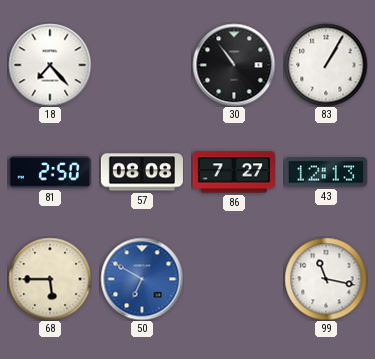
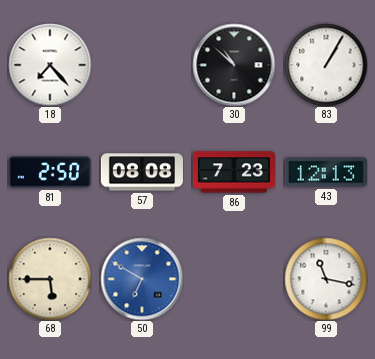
30: 10:54 -> 10:52
86: 7:27 -> 7:23
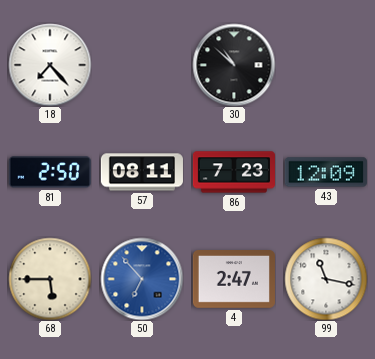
83: 1:05 -> none
57: 08:08 -> 08:11
43: 12:13 -> 12:09
50: 6:50 -> 6:53
4: none -> 2:47
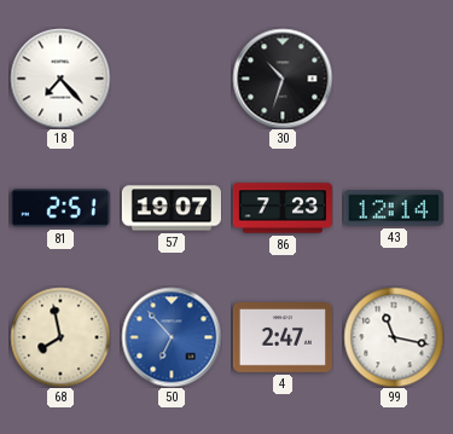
30: 10:52 -> 10:33
81: 2:50 -> 2:51
57: 08:11 -> 19:07
43: 12:09 -> 12:14
68: 5:45 -> 7:58
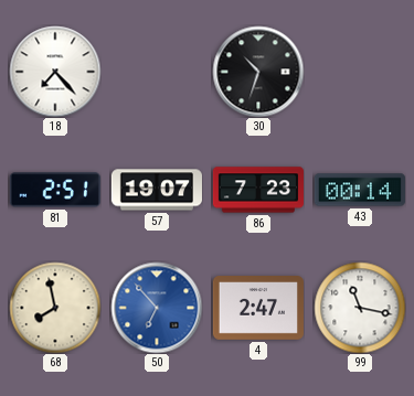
43: 12:14 -> 00:14
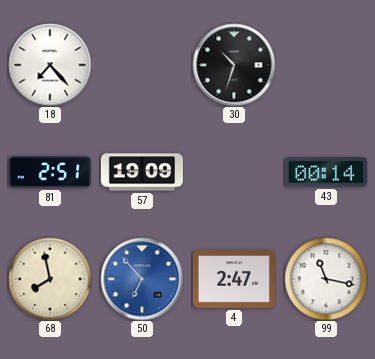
57: 19:07 -> 19:09
86: 7:23 -> none
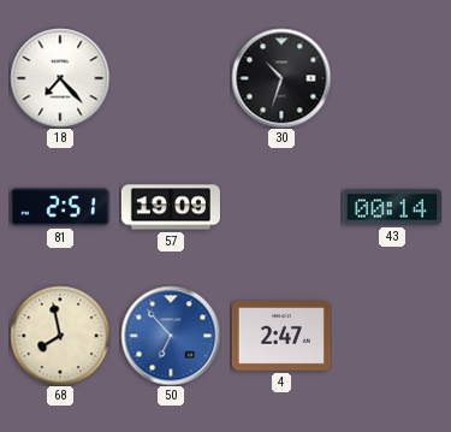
99: 11:17 -> none
